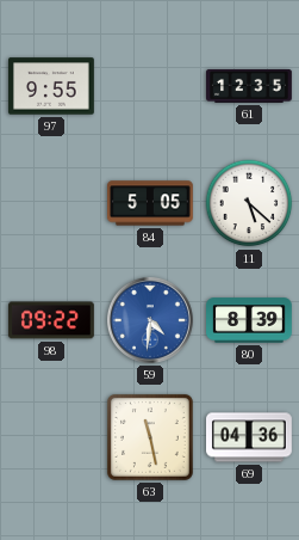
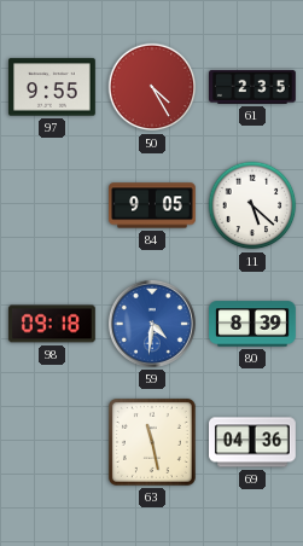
50: none -> 4:25
61: 12:35 -> 2:35
84: 5:05 -> 9:05
98: 09:22 -> 09:18
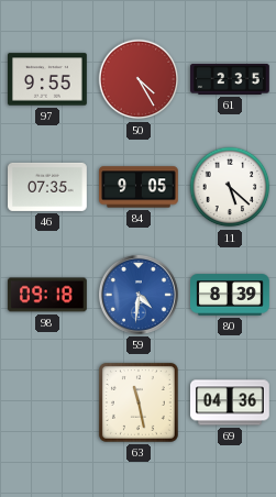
46: none -> 07:35
